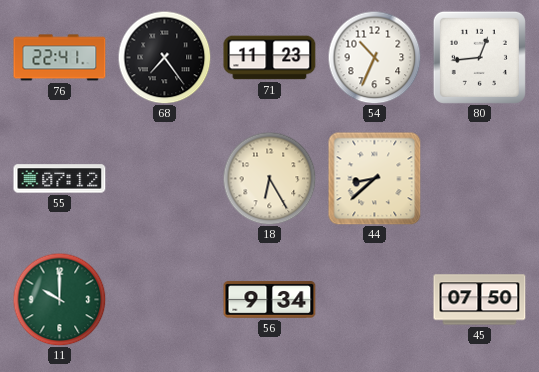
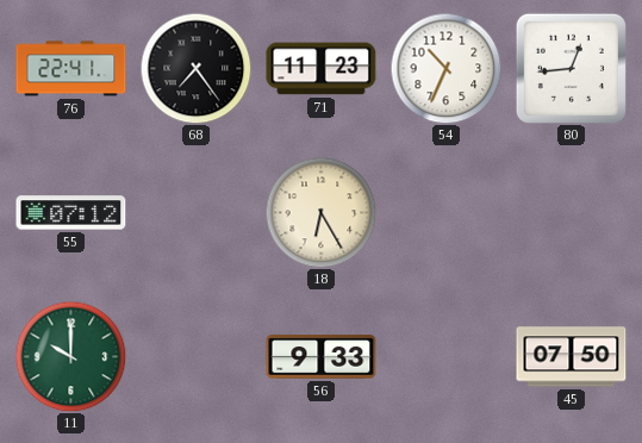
44: 8:38 -> none
56: 9:34 -> 9:33
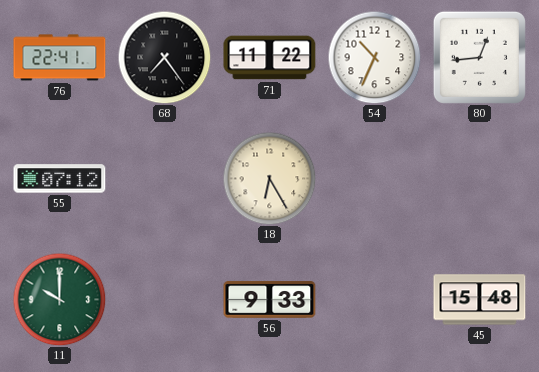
71: 11:23 -> 11:22
45: 07:50 -> 15:48
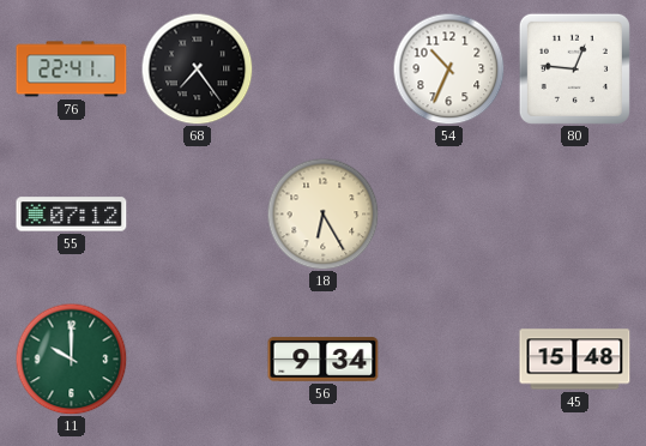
71: 11:22 -> none
80: 12:44 -> 12:46
56: 9:33 -> 9:34
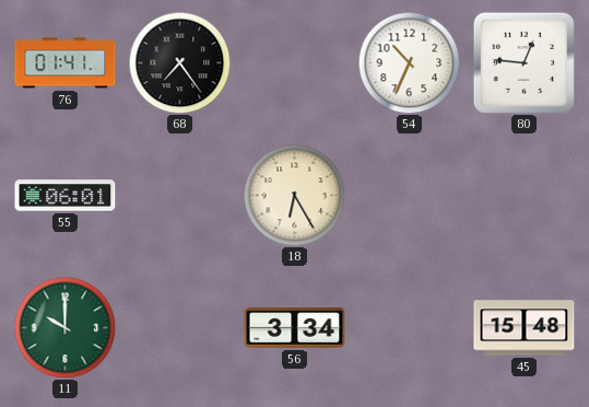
76: 22:41 -> 01:41
55: 07:12 -> 06:01
56: 9:34 -> 3:34
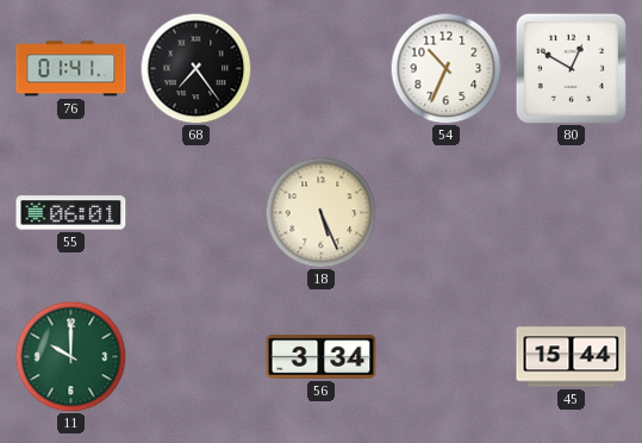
80: 12:46 -> 12:50
18: 6:25 -> 5:26
45: 15:48 -> 15:44
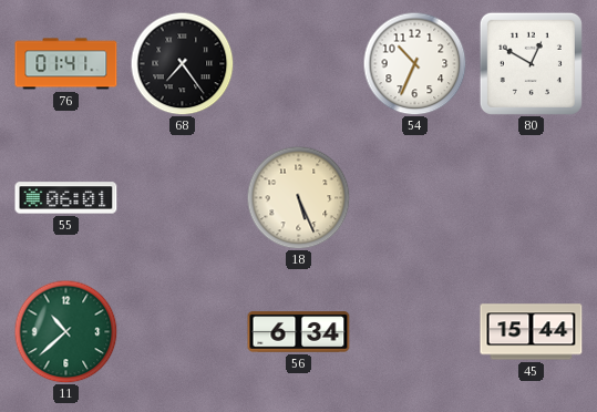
11: 10:00 -> 10:38
56: 3:34 -> 6:34
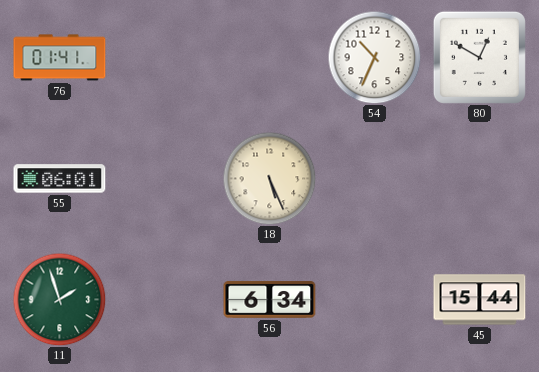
68: 7:24 -> none
11: 10:38 -> 1:57
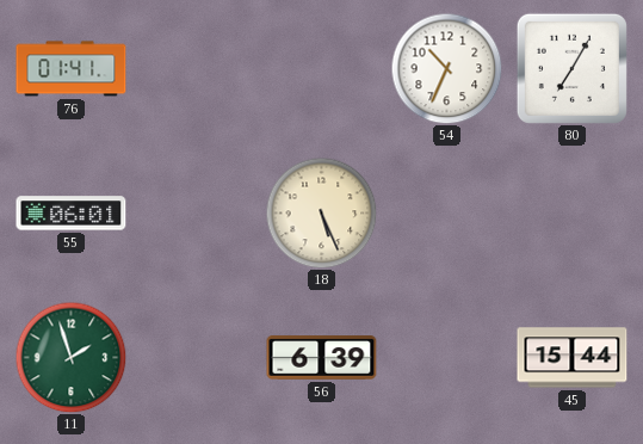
80: 12:50 -> 7:05
56: 6:34 -> 6:39
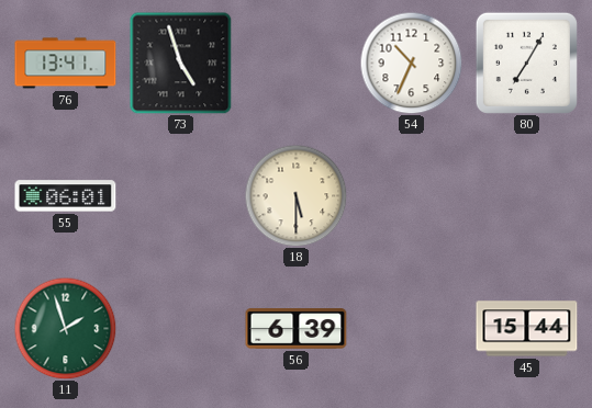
76: 01:41 -> 13:41
73: none -> 4:57
18: 5:26 -> 5:30
